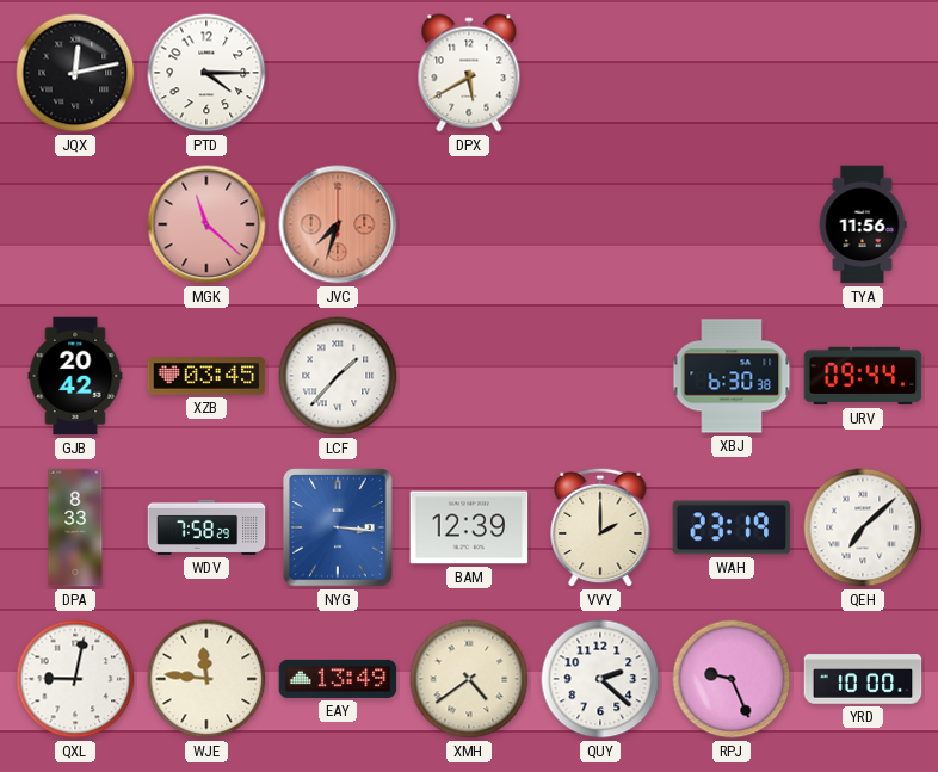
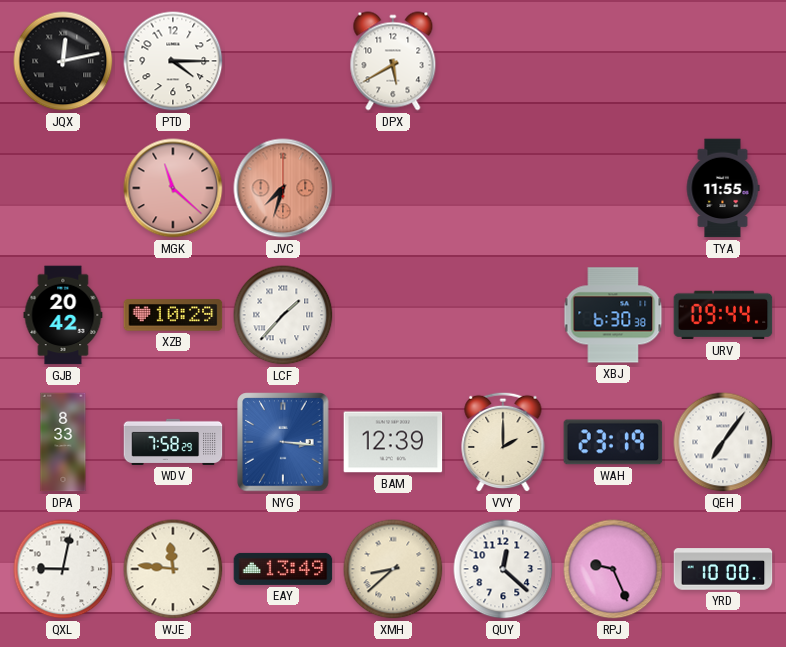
TYA: 11:56 -> 11:55
XZB: 03:45 -> 10:29
QEH: 7:08 -> 7:06
XMH: 4:39 -> 8:38
QUY: 2:22 -> 12:22
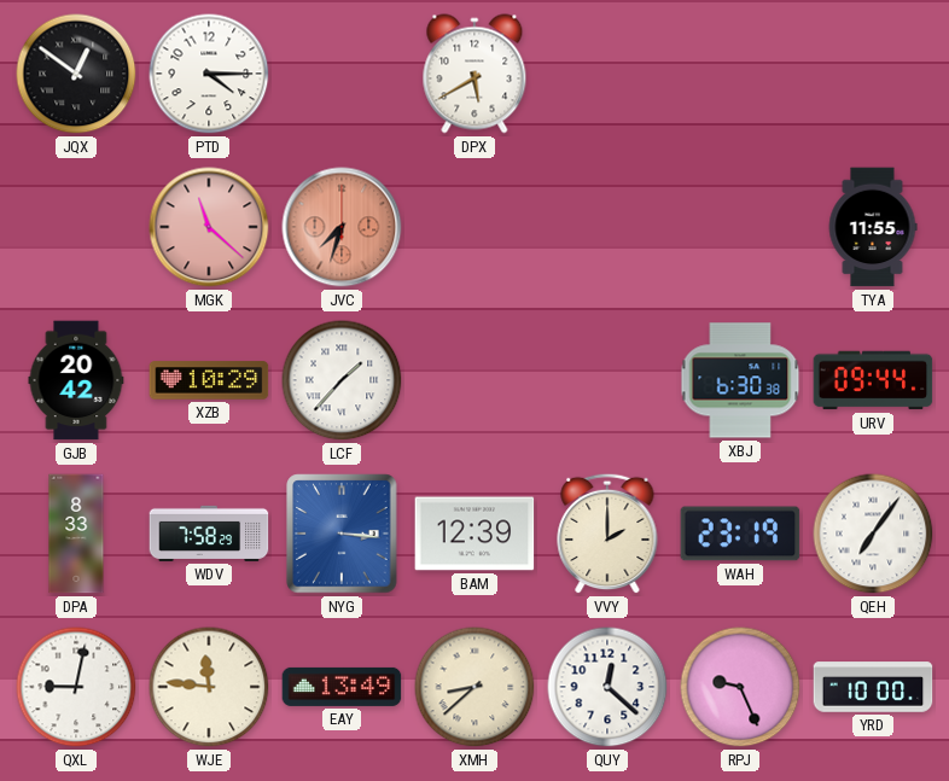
JQX: 12:13 -> 12:51
